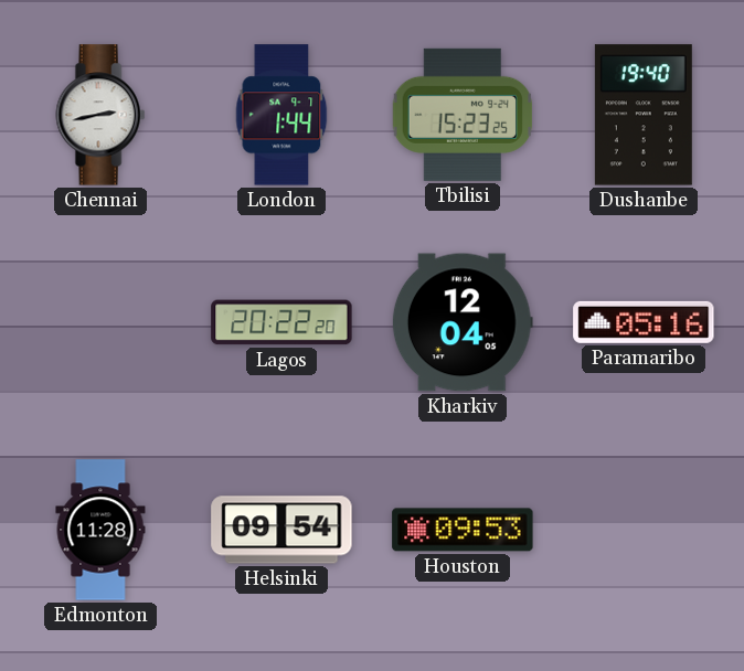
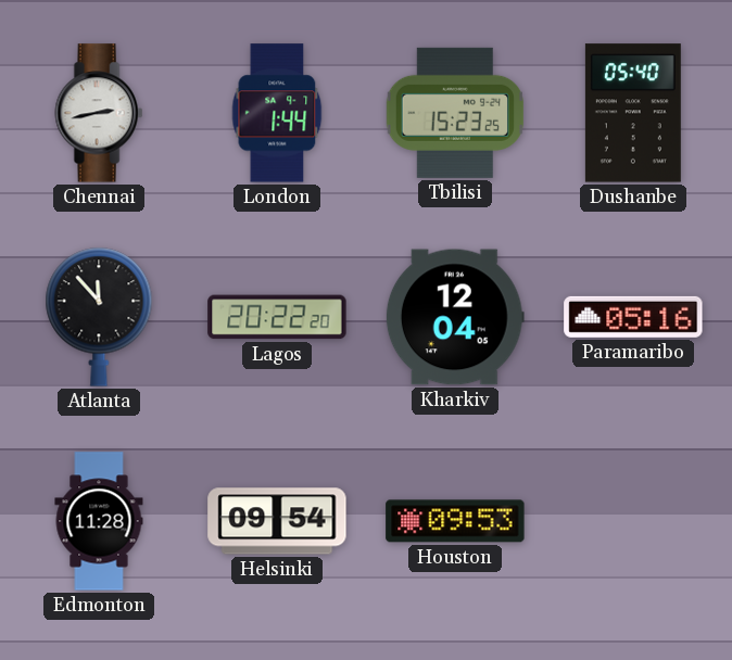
Dushanbe: 19:40 -> 05:40
Atlanta: none -> 11:53
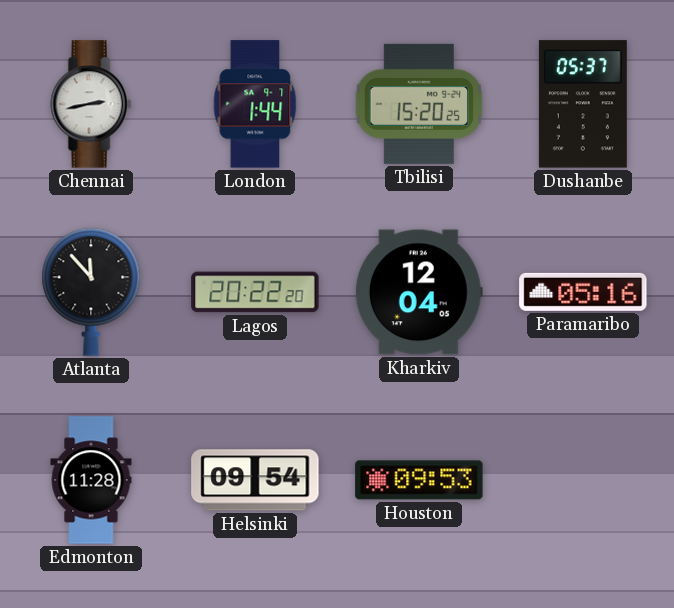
Tbilisi: 15:23 -> 15:20
Dushanbe: 05:40 -> 05:37
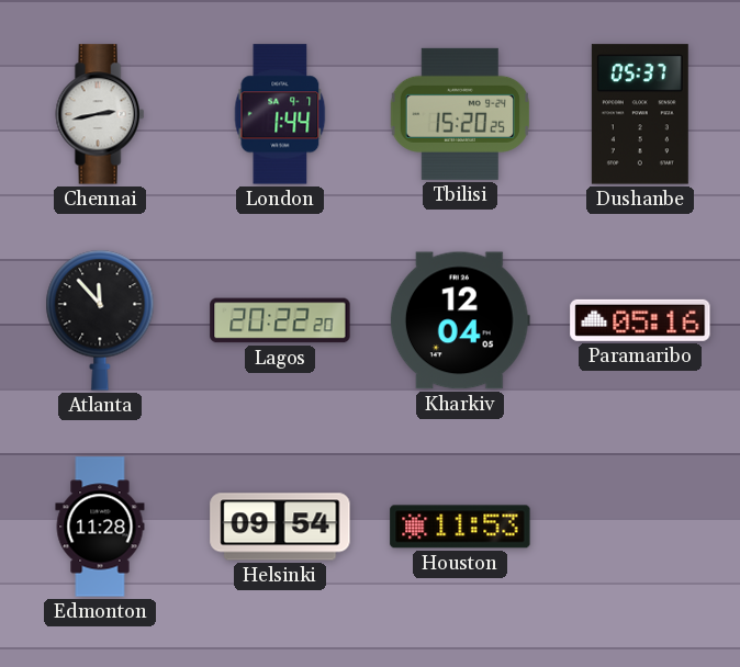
Houston: 09:53 -> 11:53
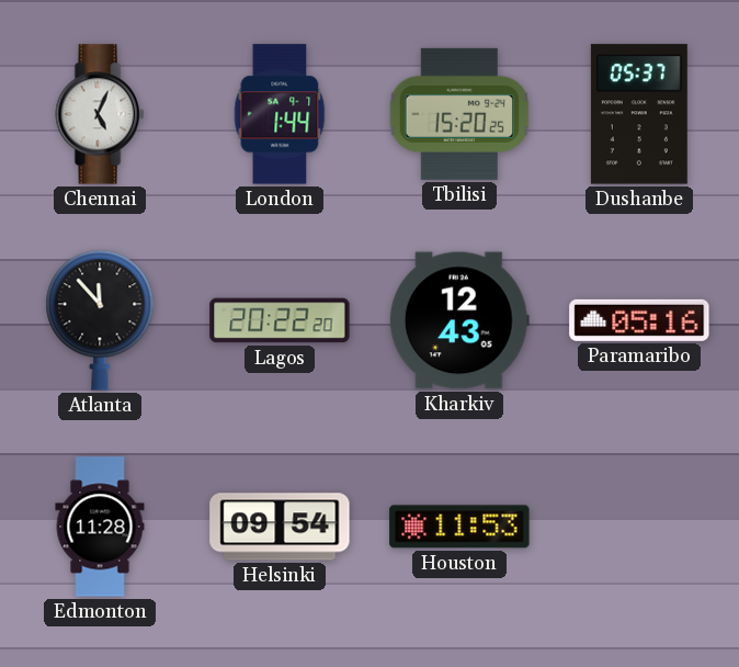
Chennai: 2:43 -> 5:04
Kharkiv: 12:04 -> 12:43
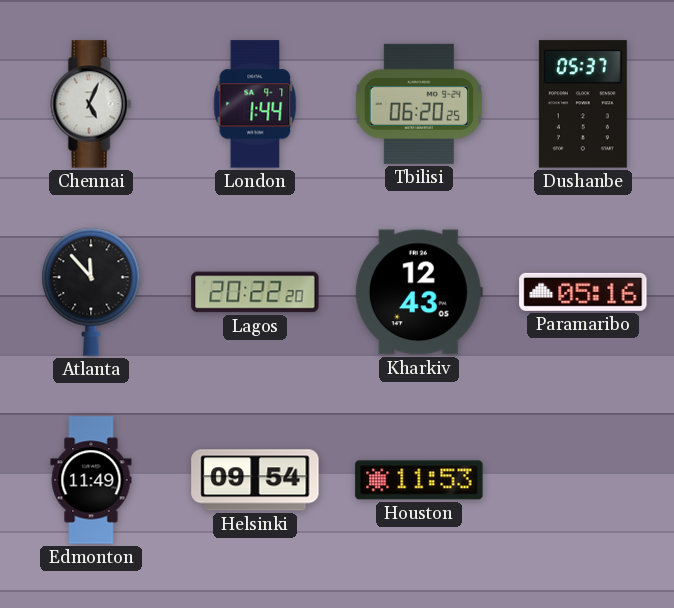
Tbilisi: 15:20 -> 06:20
Edmonton: 11:28 -> 11:49
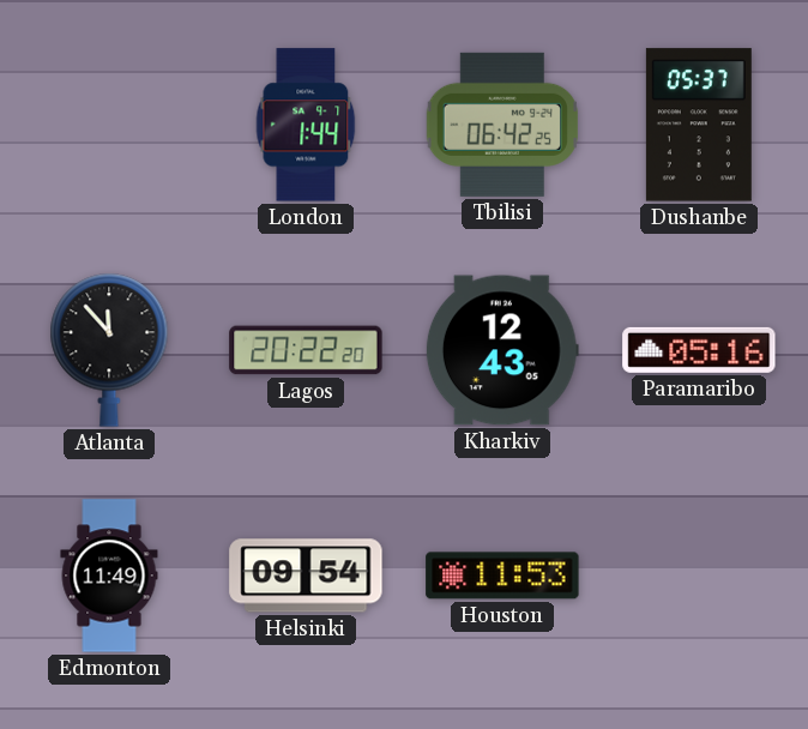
Chennai: 5:04 -> none
Tbilisi: 06:20 -> 06:42
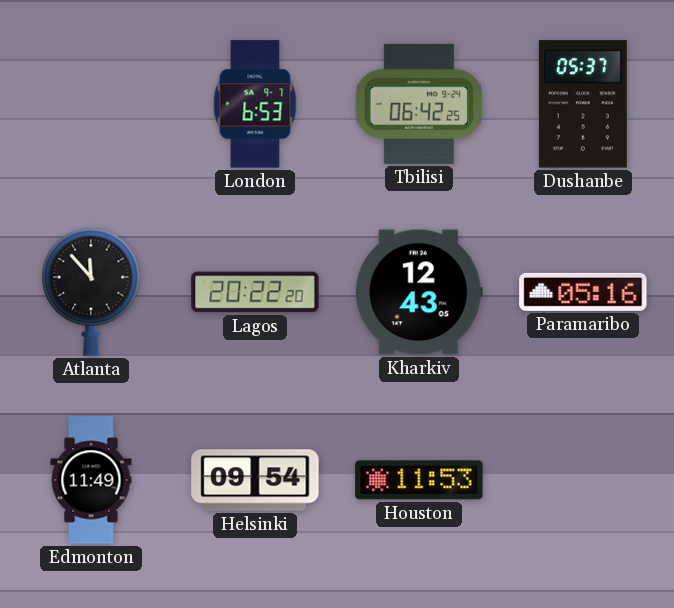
London: 1:44 -> 6:53
